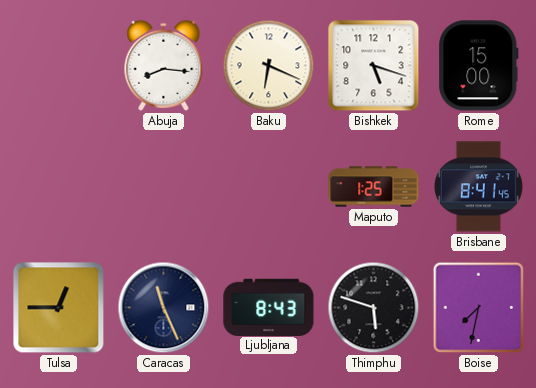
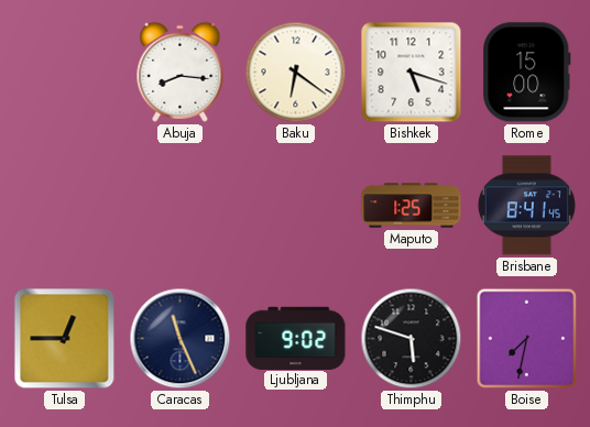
Baku: 6:19 -> 6:21
Ljubljana: 8:43 -> 9:02
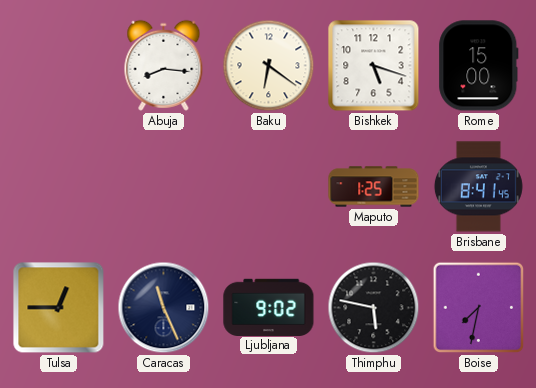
Thimphu: 5:48 -> 5:47
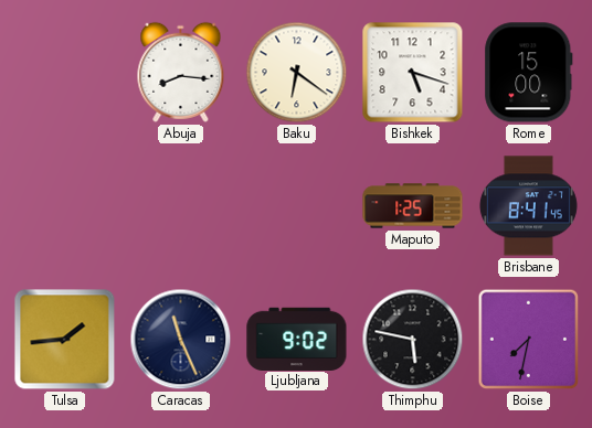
Tulsa: 12:45 -> 1:44
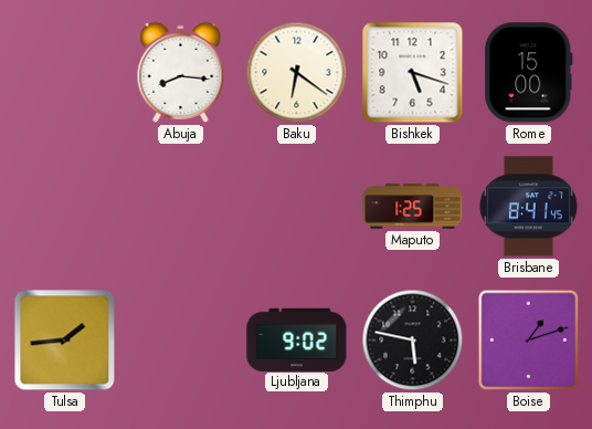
Caracas: 11:26 -> none
Boise: 7:32 -> 1:12
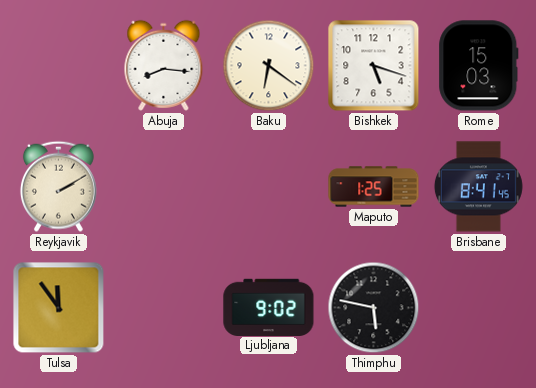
Rome: 15:00 -> 15:03
Reykjavik: none -> 2:10
Tulsa: 1:44 -> 11:54
Boise: 1:12 -> none
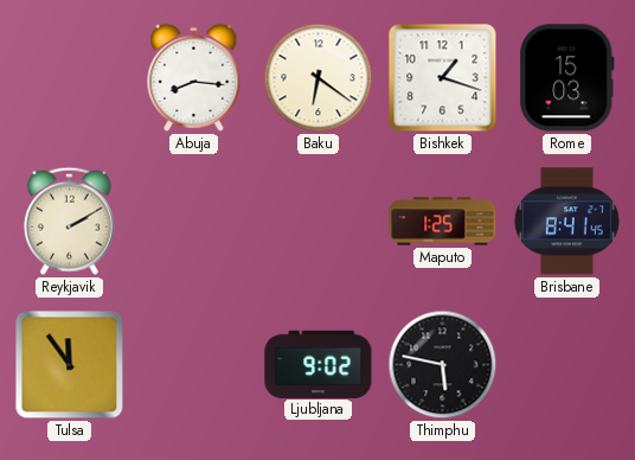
Bishkek: 5:18 -> 1:18
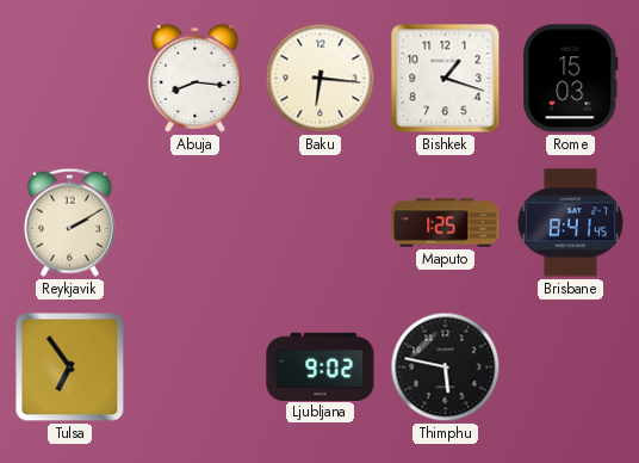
Baku: 6:21 -> 6:16
Tulsa: 11:54 -> 6:54
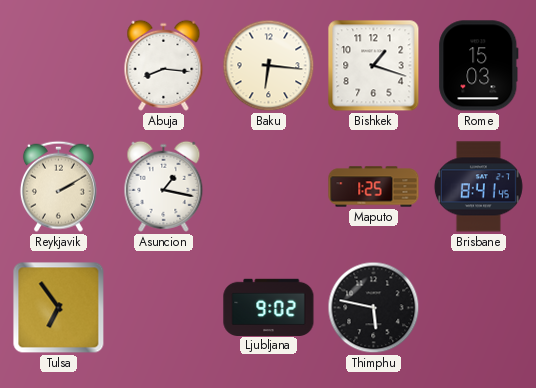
Asuncion: none -> 1:17
